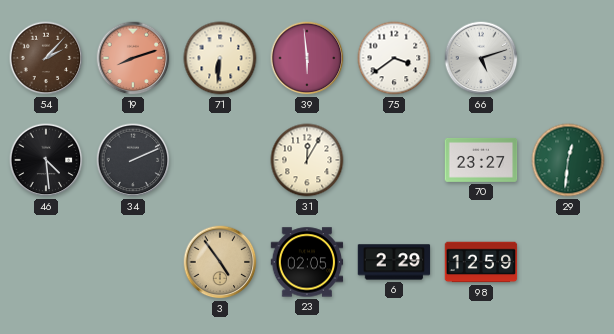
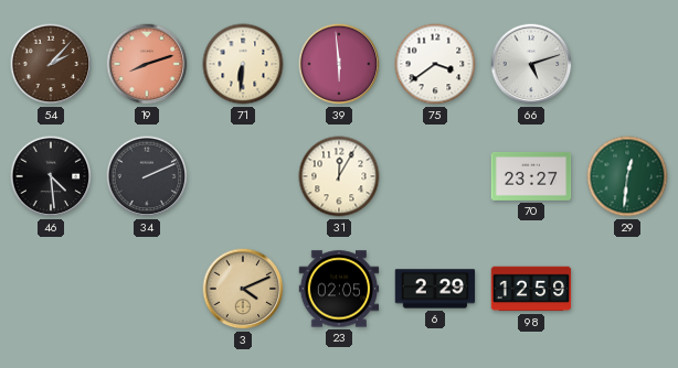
3: 4:54 -> 4:11
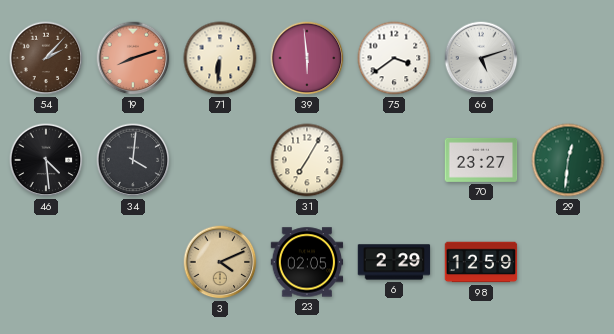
34: 2:11 -> 4:01
31: 12:05 -> 7:05
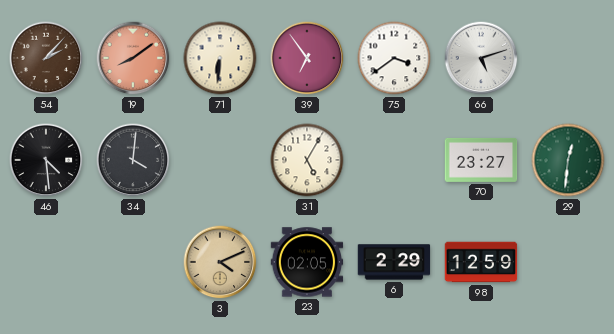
19: 8:12 -> 8:09
39: 5:59 -> 6:54
31: 7:05 -> 5:05
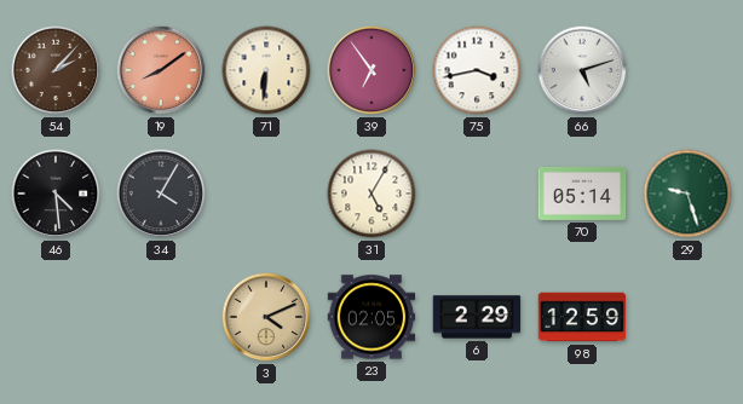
75: 3:39 -> 3:43
34: 4:01 -> 4:05
70: 23:27 -> 05:14
29: 12:31 -> 9:27
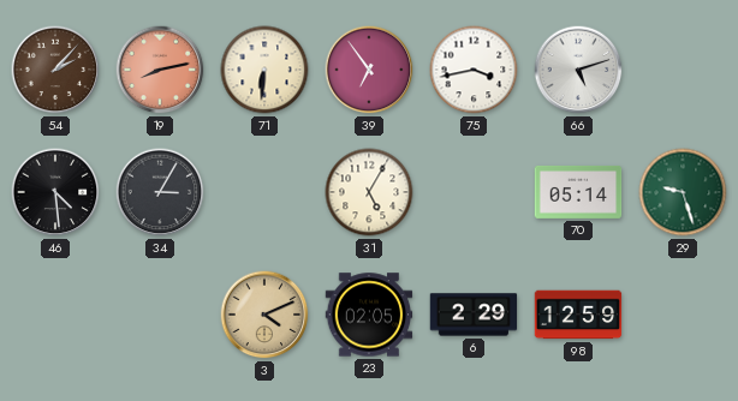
19: 8:09 -> 8:13
34: 4:05 -> 3:05
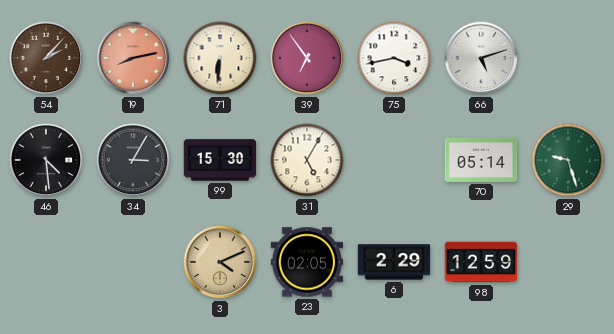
99: none -> 15:30
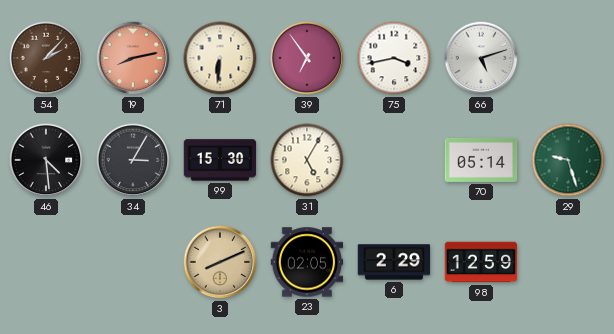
3: 4:11 -> 8:11
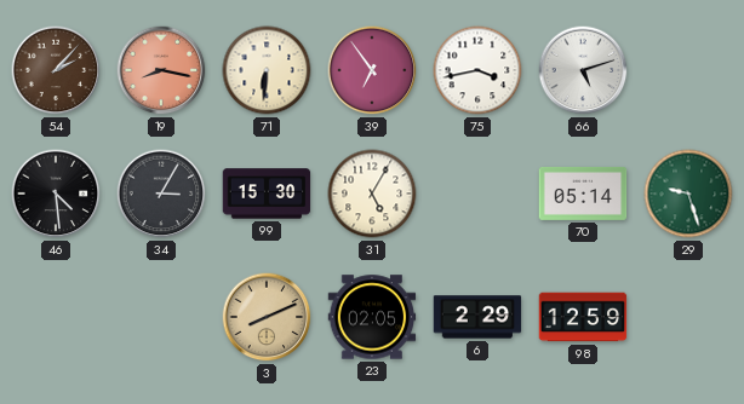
19: 8:13 -> 8:17
